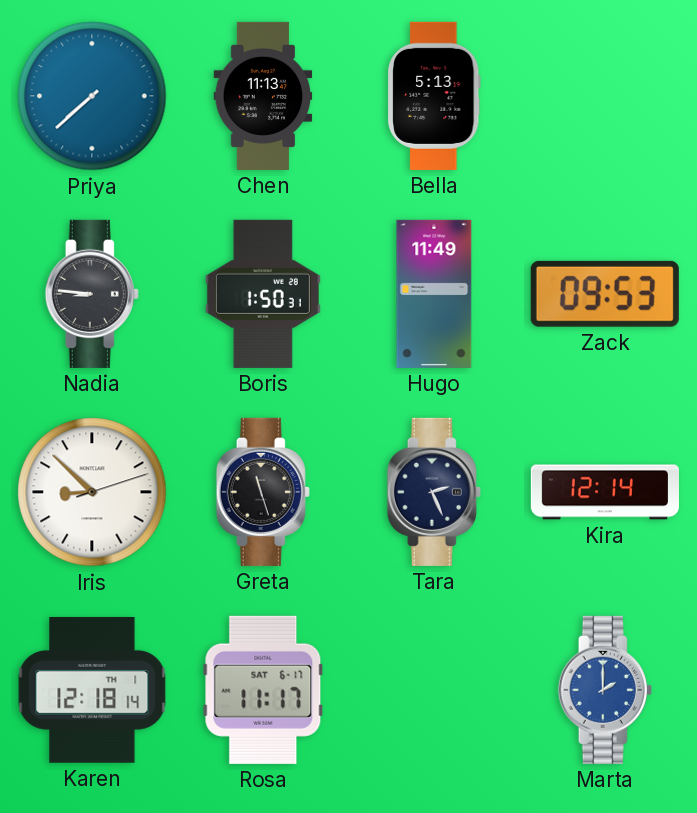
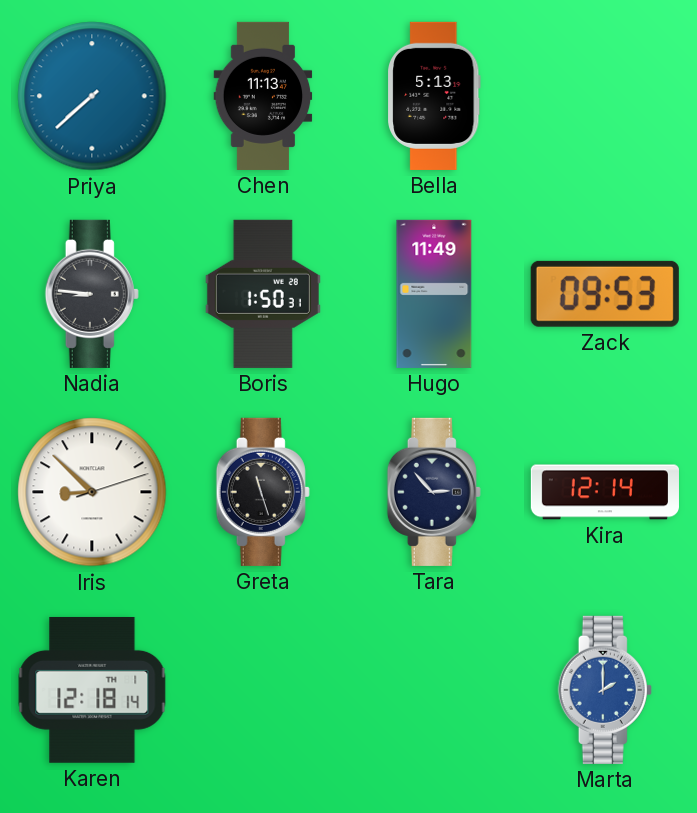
Tara: 2:26 -> 2:53
Rosa: 11:17 -> none
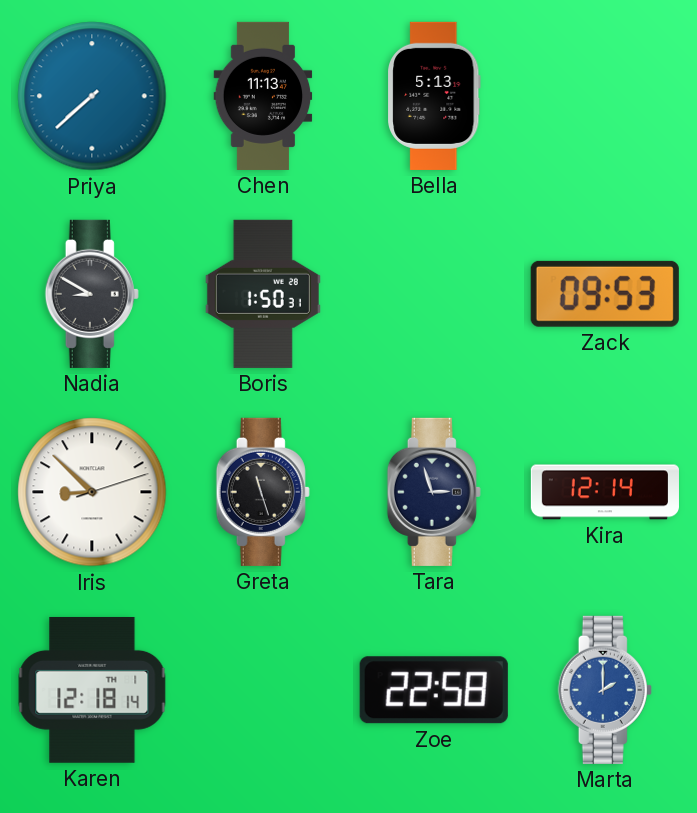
Nadia: 8:46 -> 8:50
Hugo: 11:49 -> none
Tara: 2:53 -> 2:57
Zoe: none -> 22:58
